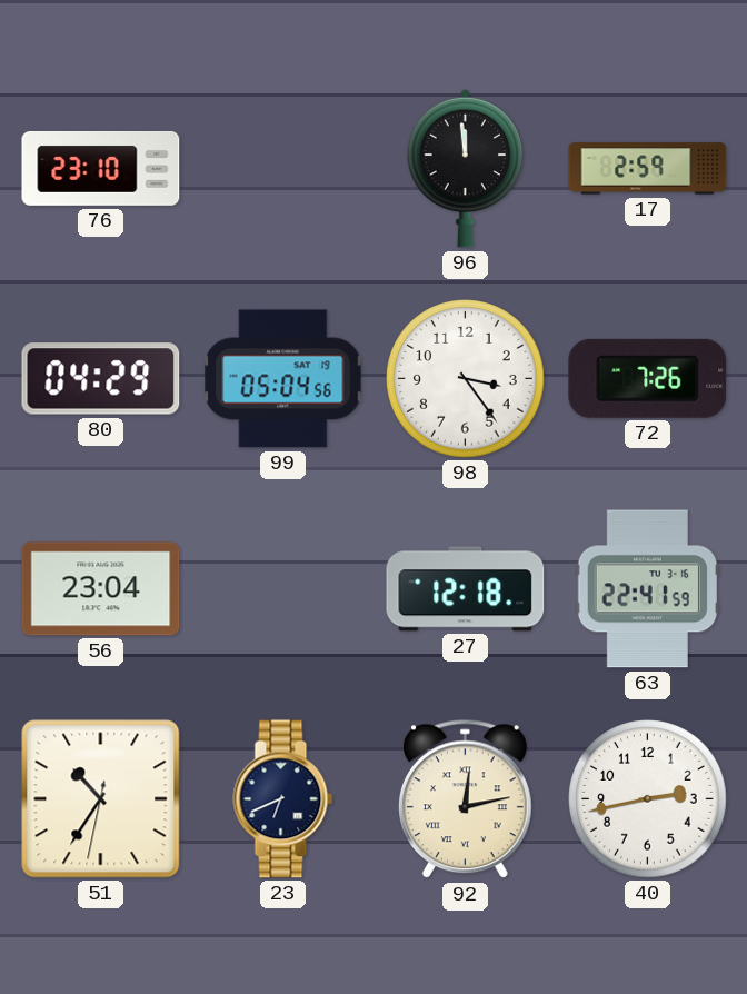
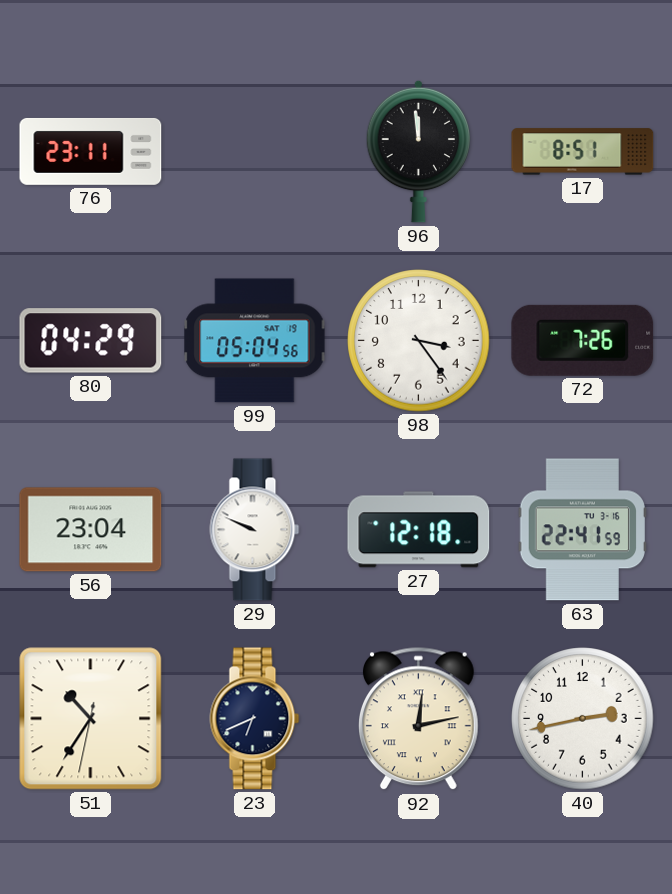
76: 23:10 -> 23:11
17: 2:59 -> 8:51
29: none -> 9:49
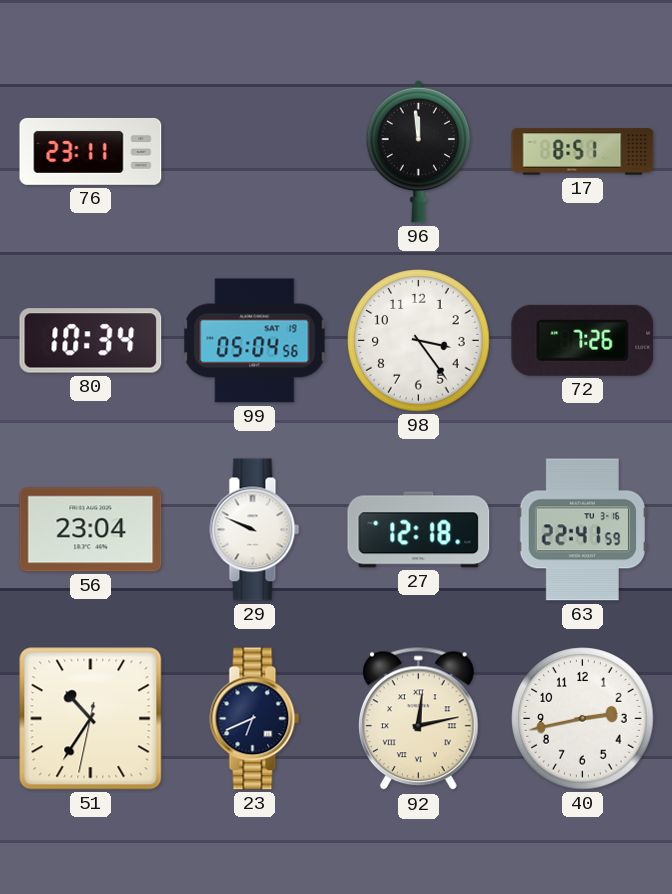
80: 04:29 -> 10:34
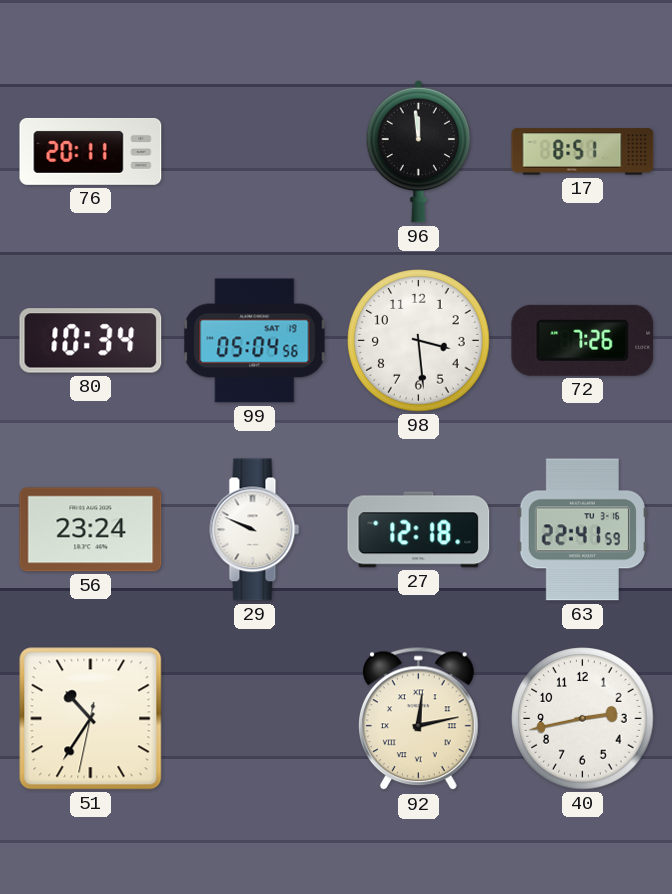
76: 23:11 -> 20:11
98: 3:24 -> 3:29
56: 23:04 -> 23:24
23: 6:41 -> none
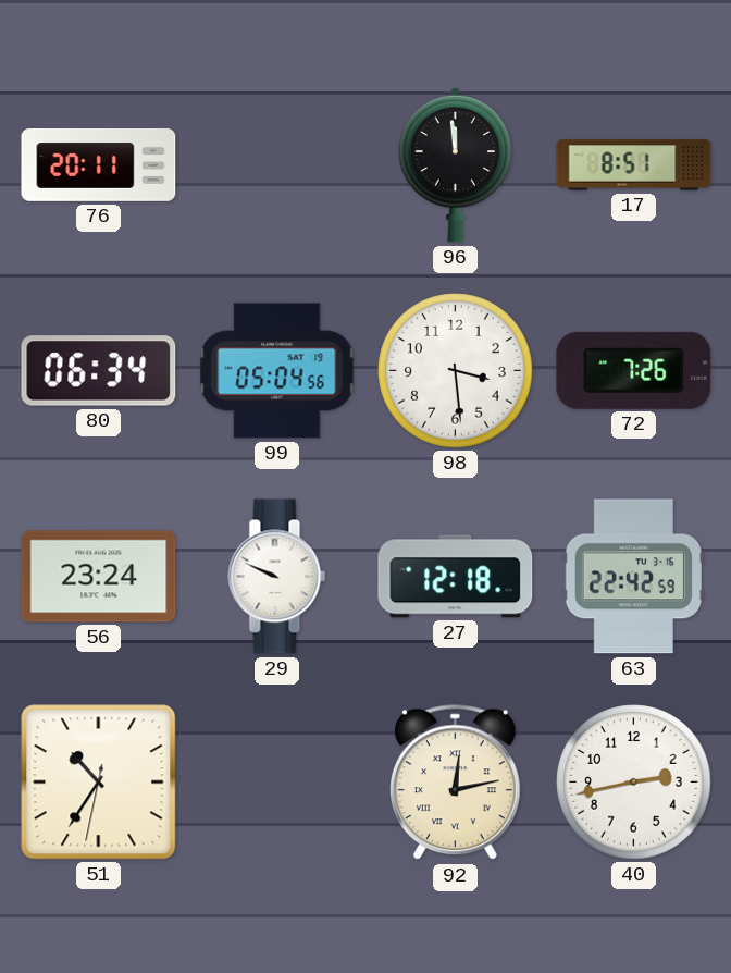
80: 10:34 -> 06:34
63: 22:41 -> 22:42
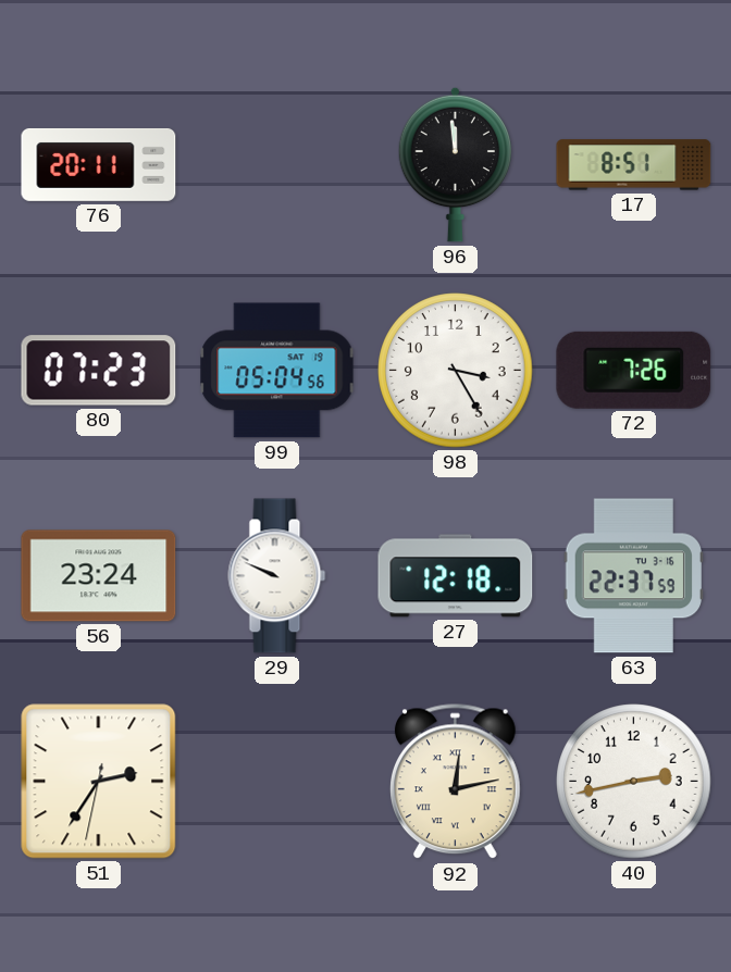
80: 06:34 -> 07:23
98: 3:29 -> 3:25
63: 22:42 -> 22:37
51: 10:35 -> 2:35
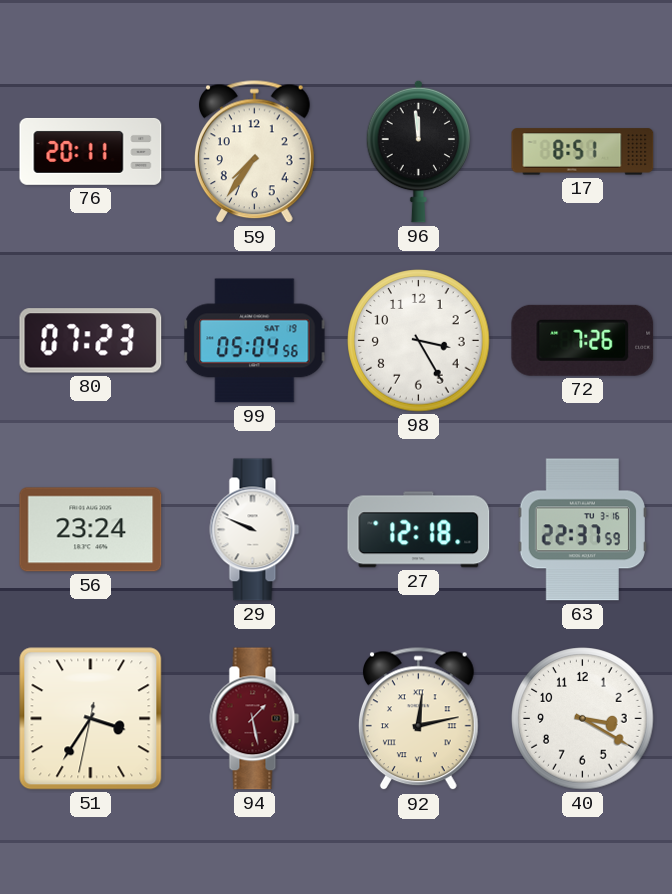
59: none -> 7:36
51: 2:35 -> 3:35
94: none -> 1:28
40: 2:43 -> 3:20
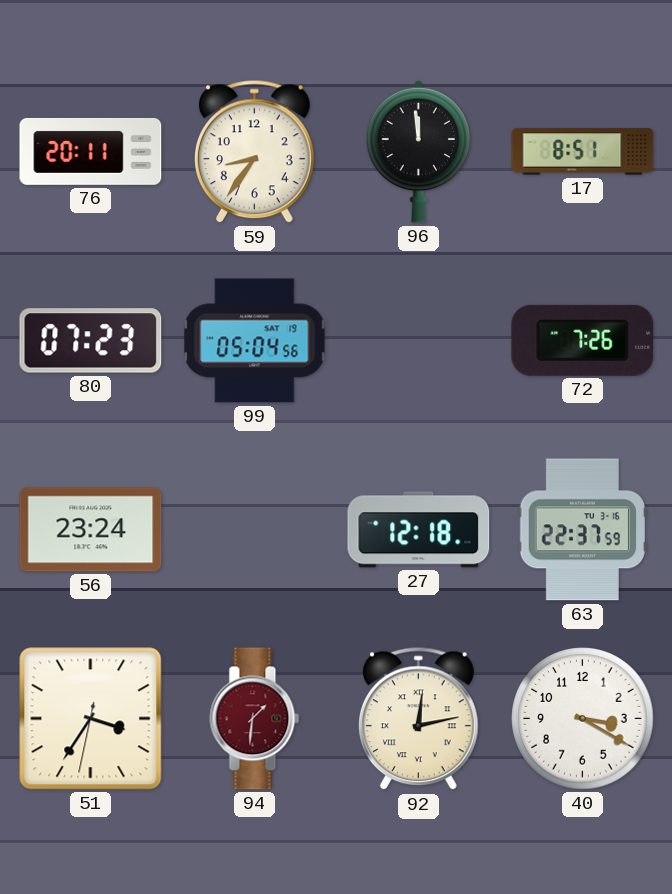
59: 7:36 -> 8:36
98: 3:25 -> none
29: 9:49 -> none
94: 1:28 -> 1:31
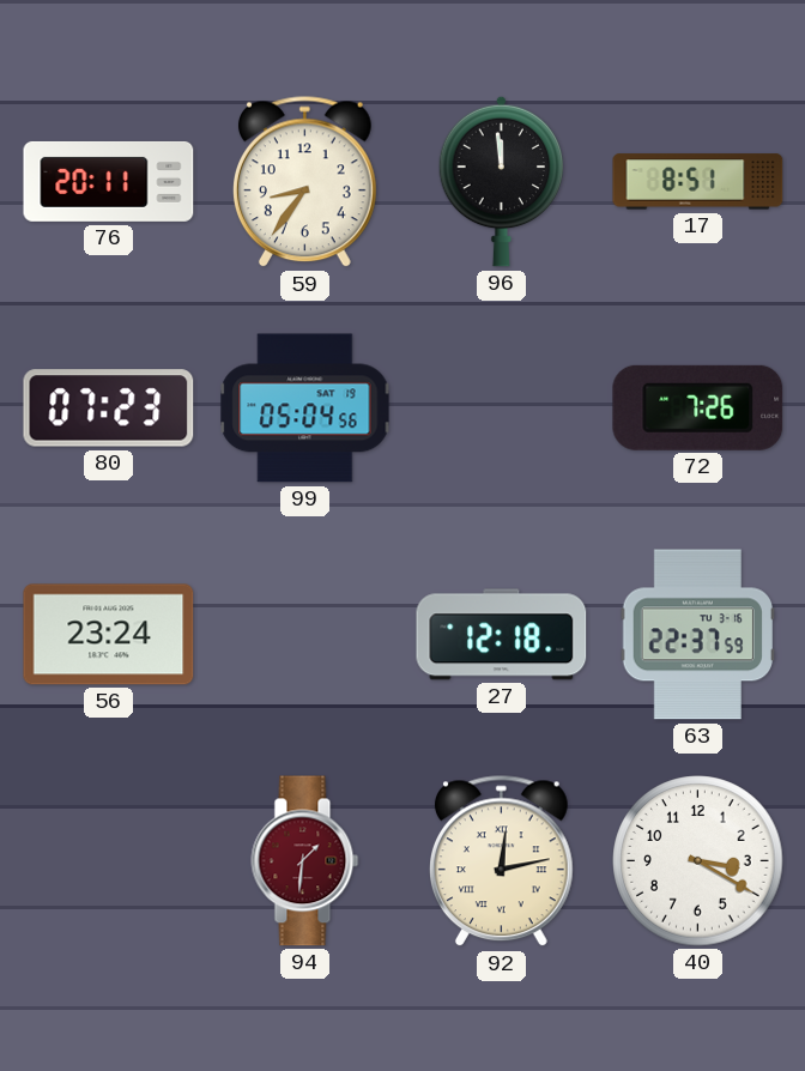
51: 3:35 -> none
